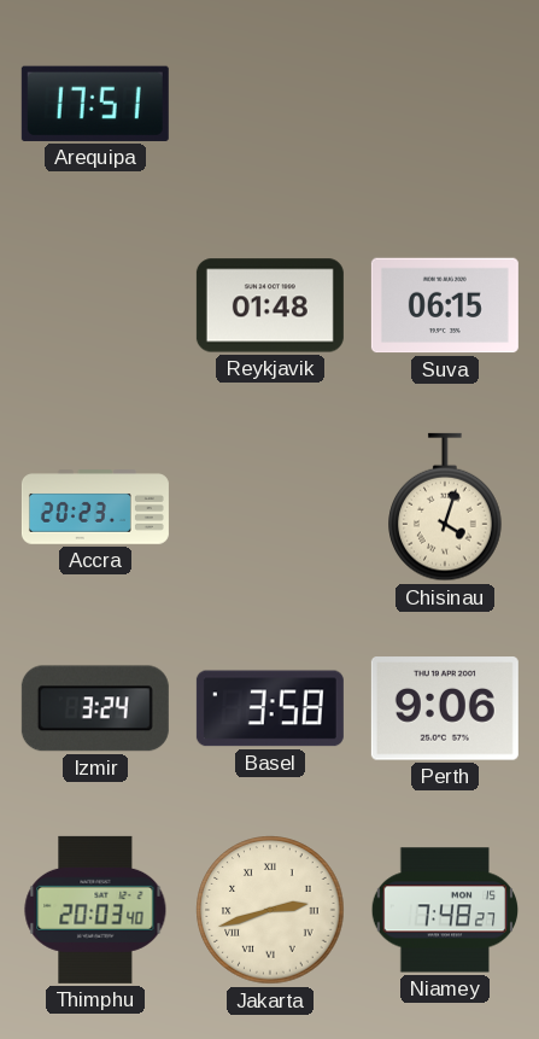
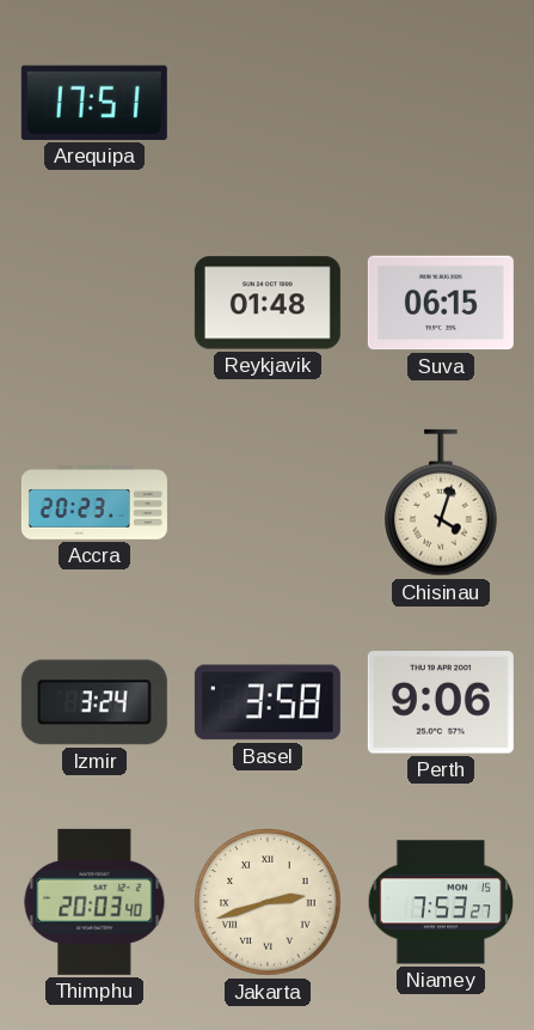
Niamey: 7:48 -> 7:53
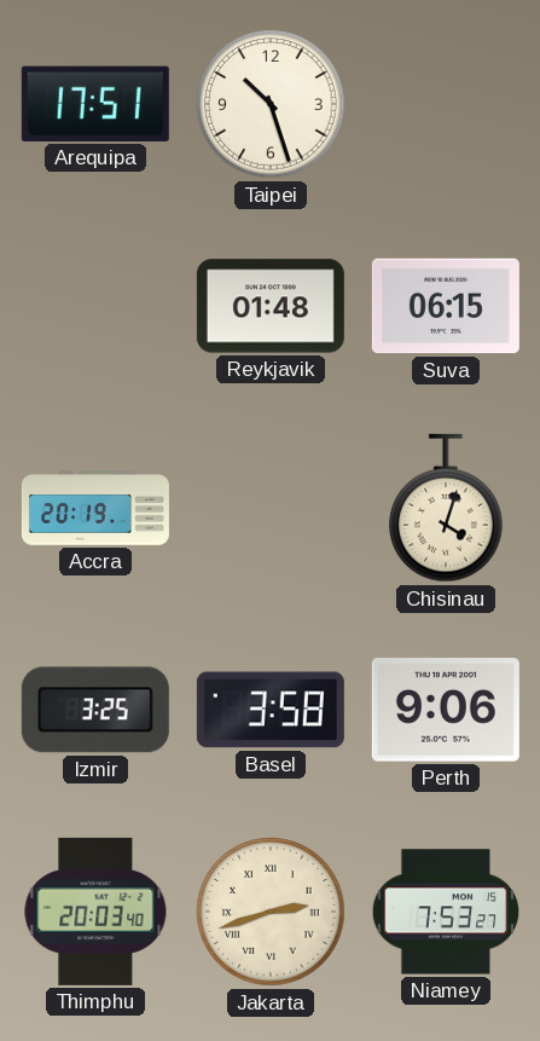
Taipei: none -> 10:27
Accra: 20:23 -> 20:19
Izmir: 3:24 -> 3:25
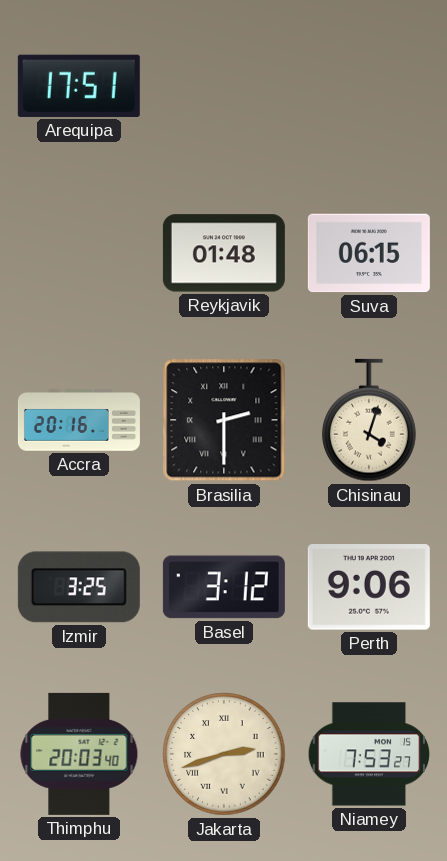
Taipei: 10:27 -> none
Accra: 20:19 -> 20:16
Brasilia: none -> 2:30
Basel: 3:58 -> 3:12
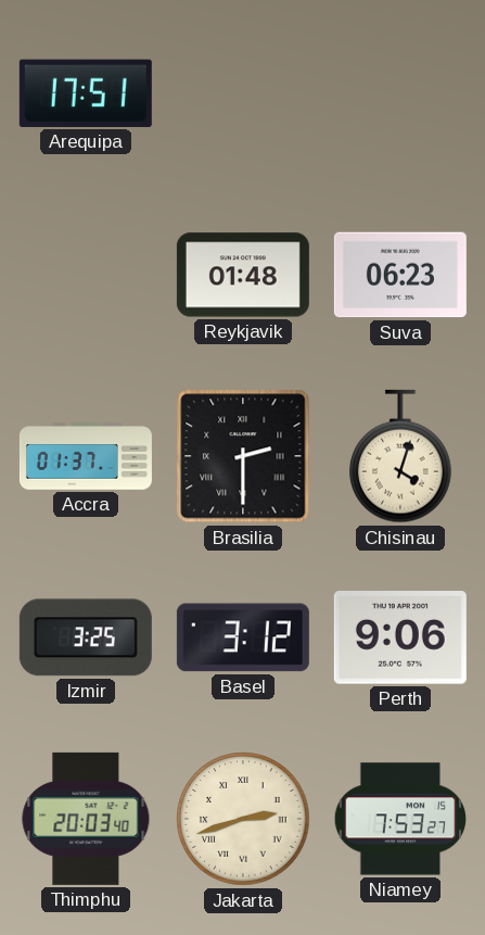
Suva: 06:15 -> 06:23
Accra: 20:16 -> 01:37
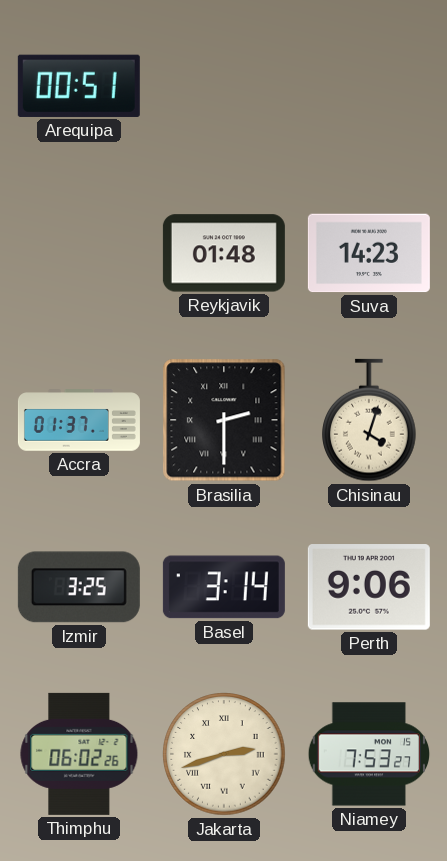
Arequipa: 17:51 -> 00:51
Suva: 06:23 -> 14:23
Basel: 3:12 -> 3:14
Thimphu: 20:03 -> 06:02
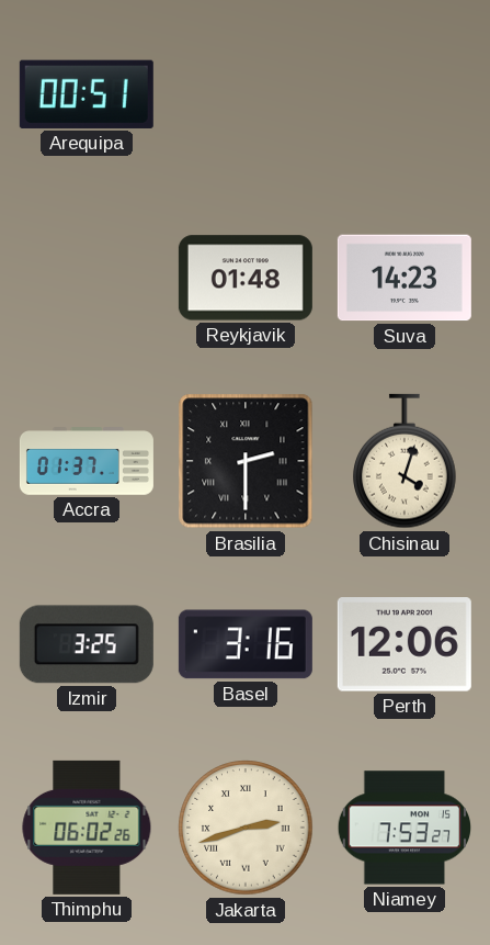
Basel: 3:14 -> 3:16
Perth: 9:06 -> 12:06
